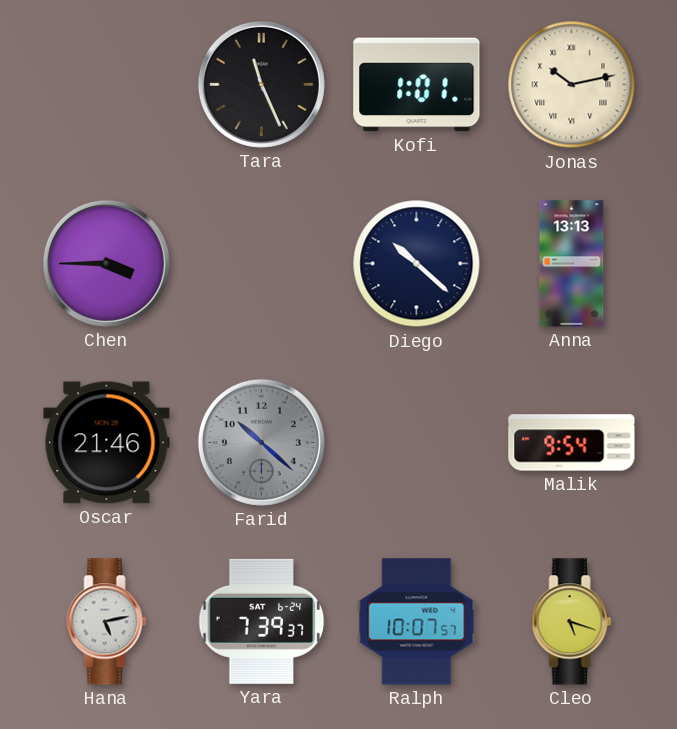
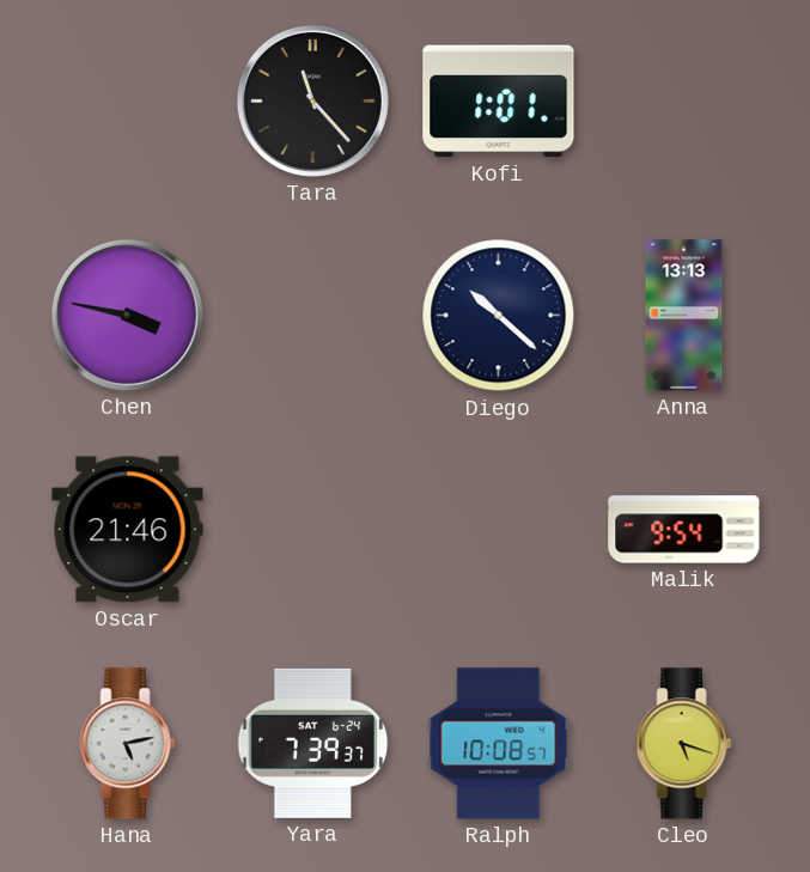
Tara: 11:26 -> 11:23
Jonas: 10:13 -> none
Chen: 3:45 -> 3:47
Farid: 10:22 -> none
Ralph: 10:07 -> 10:08
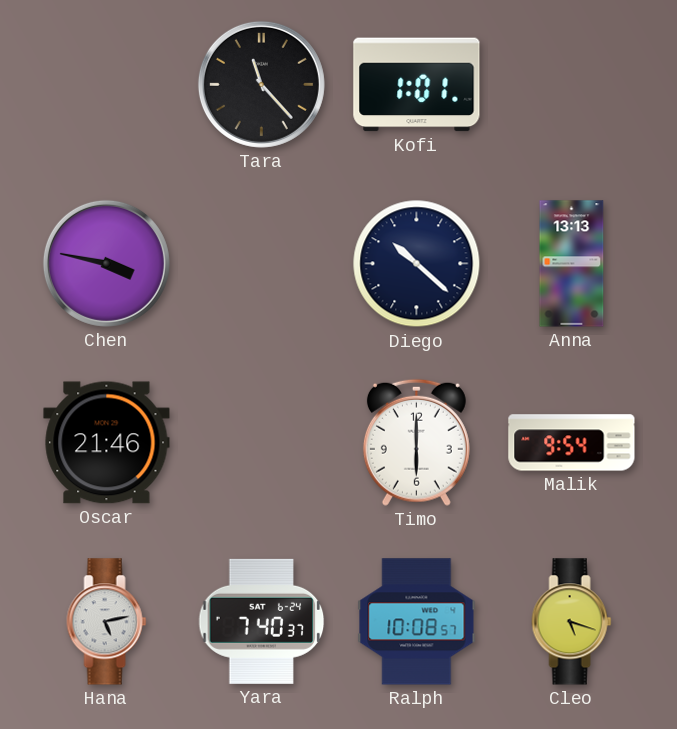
Timo: none -> 6:00
Yara: 7:39 -> 7:40
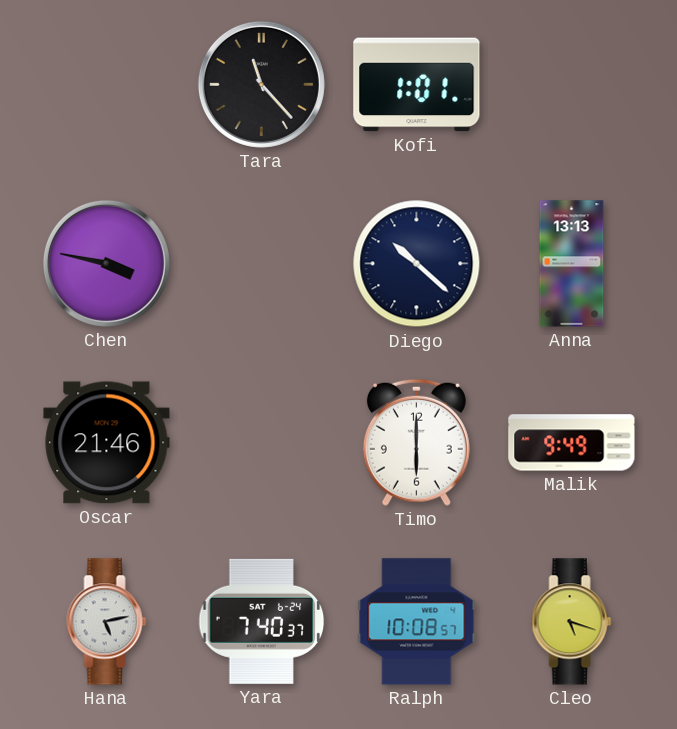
Malik: 9:54 -> 9:49
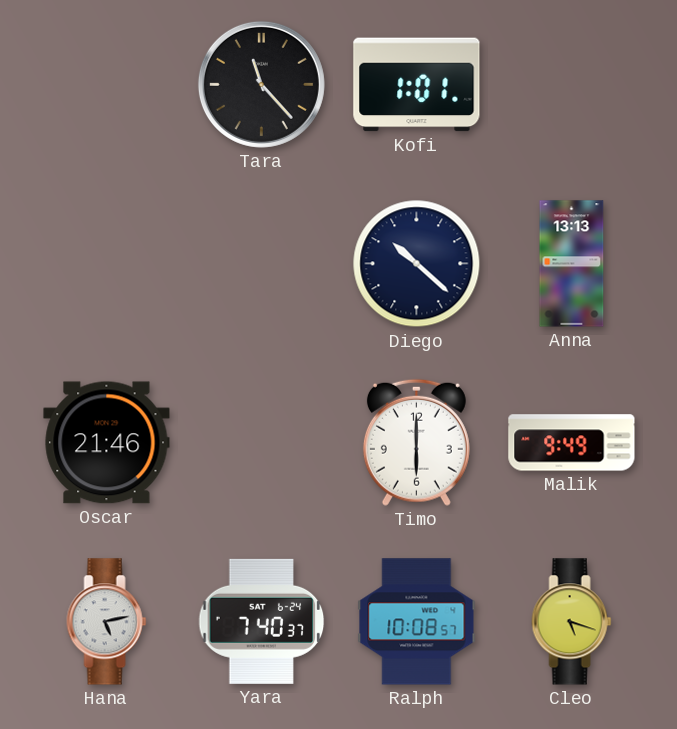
Chen: 3:47 -> none
